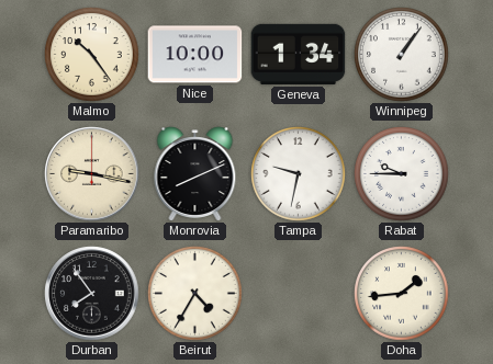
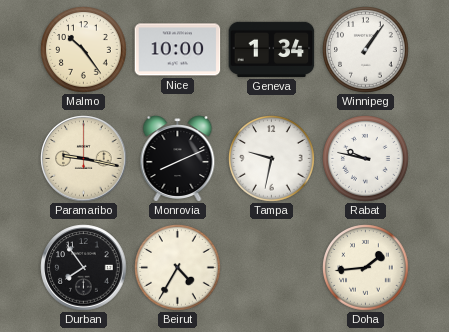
Rabat: 9:45 -> 9:47
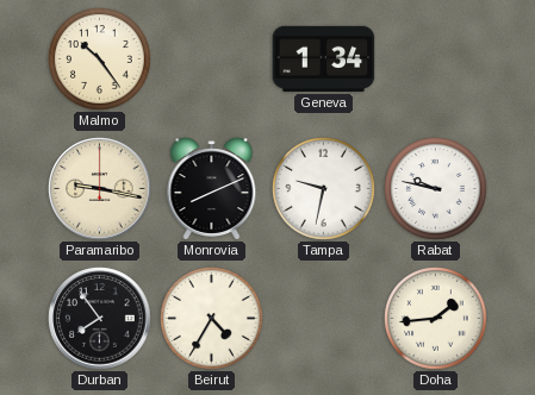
Nice: 10:00 -> none
Winnipeg: 1:06 -> none
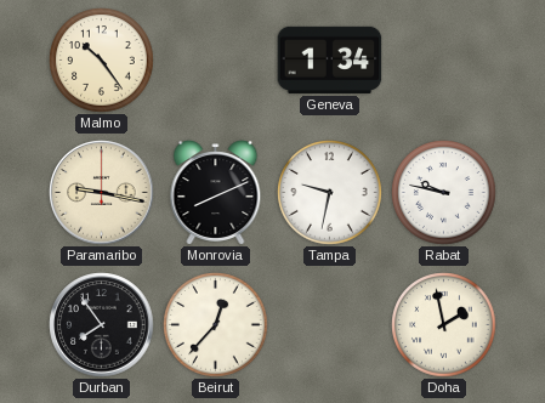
Beirut: 4:35 -> 12:37
Doha: 1:44 -> 1:58
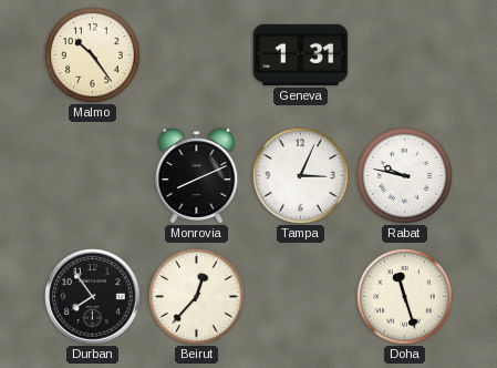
Geneva: 1:34 -> 1:31
Paramaribo: 9:17 -> none
Tampa: 9:32 -> 3:04
Doha: 1:58 -> 11:27
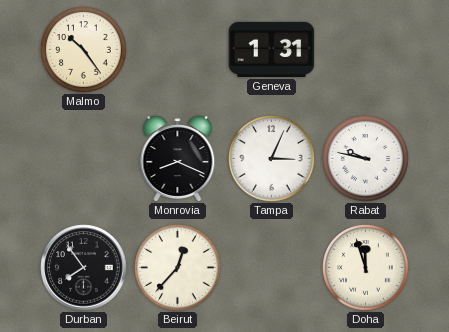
Monrovia: 8:11 -> 8:19
Doha: 11:27 -> 11:57
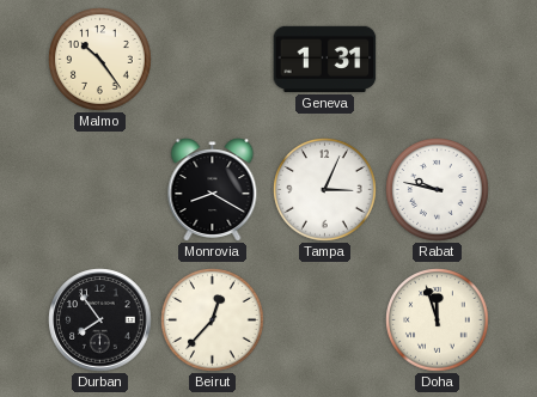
Monrovia: 8:19 -> 8:20
